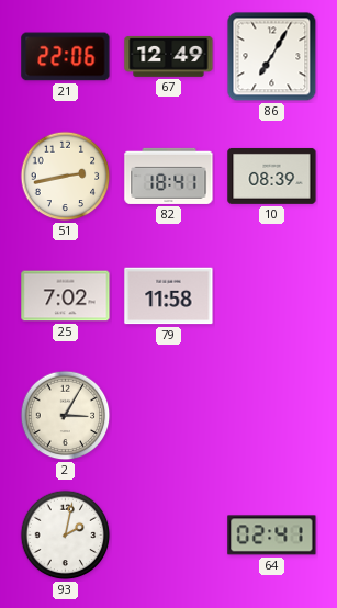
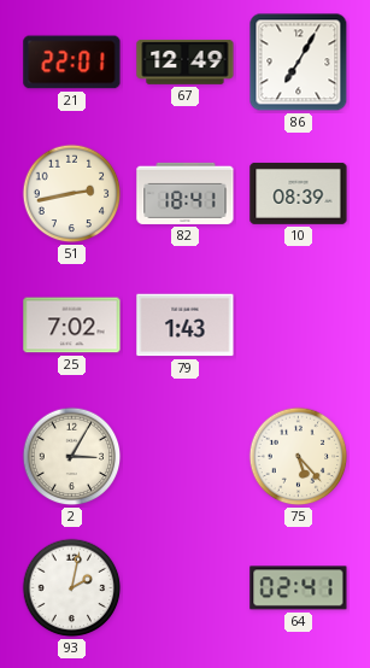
21: 22:06 -> 22:01
79: 11:58 -> 1:43
75: none -> 5:23
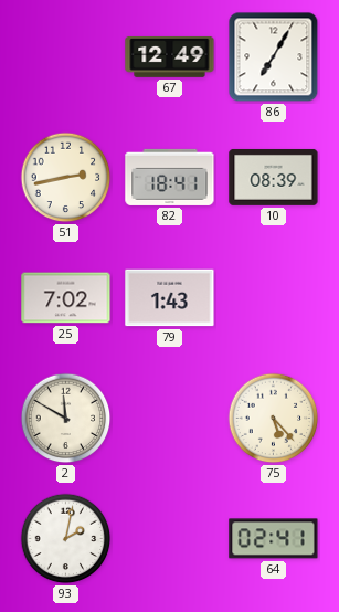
21: 22:01 -> none
2: 3:05 -> 11:50
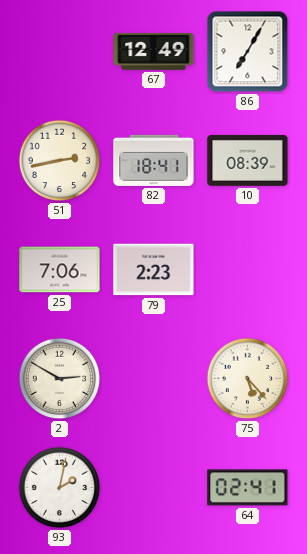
25: 7:02 -> 7:06
79: 1:43 -> 2:23
2: 11:50 -> 2:50
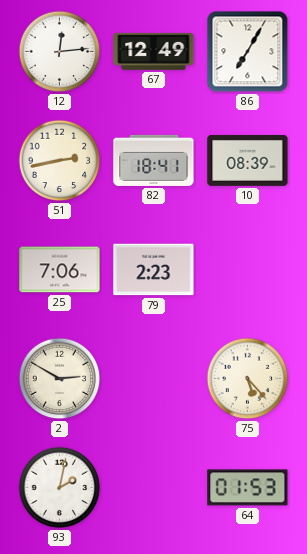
12: none -> 12:14
64: 02:41 -> 01:53
